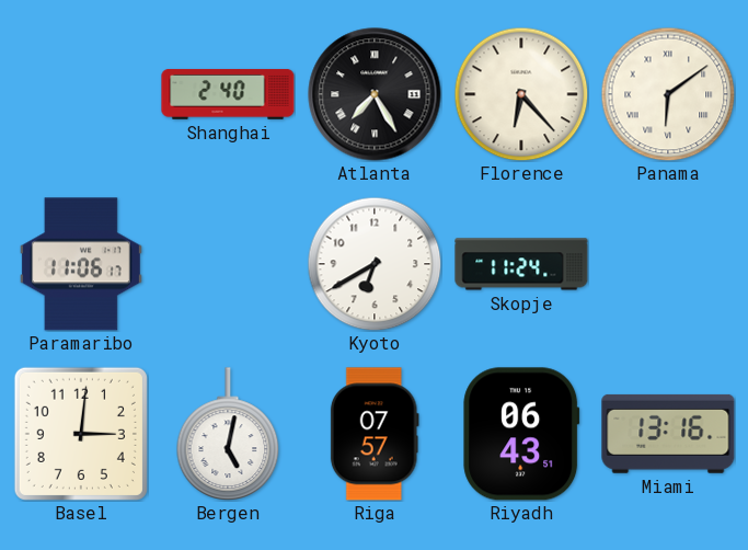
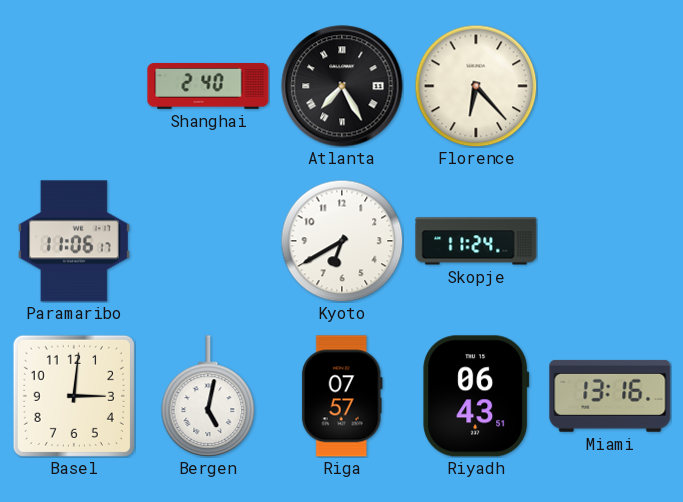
Panama: 6:09 -> none
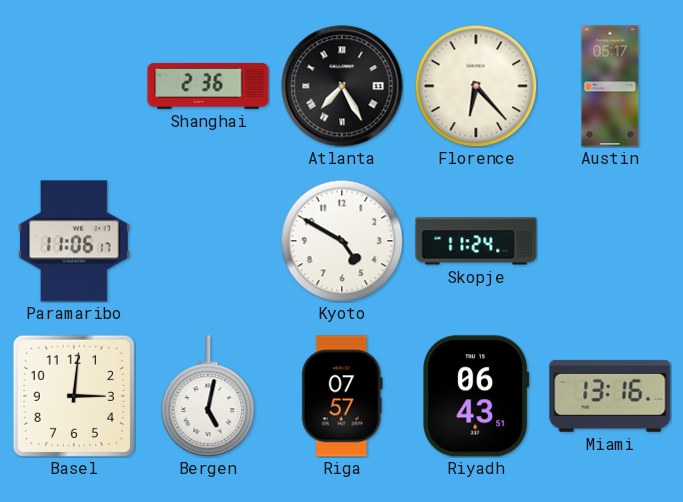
Shanghai: 2:40 -> 2:36
Austin: none -> 05:17
Kyoto: 6:40 -> 4:50
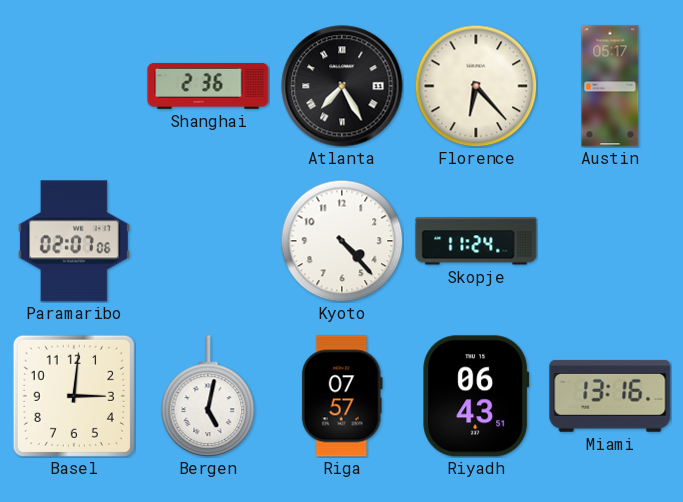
Paramaribo: 11:06 -> 02:07
Kyoto: 4:50 -> 4:23
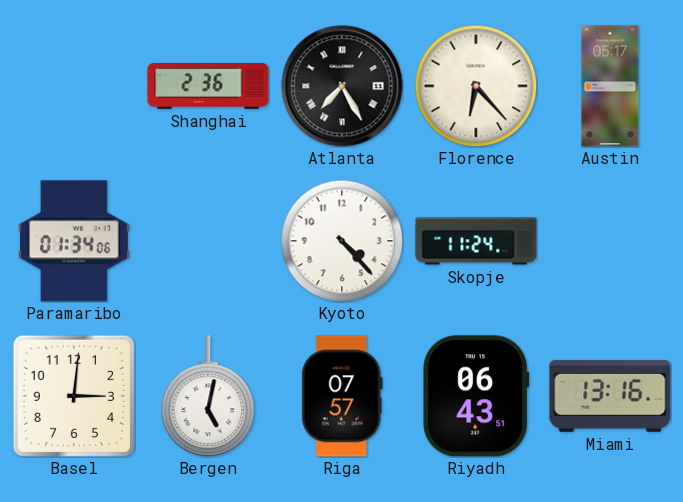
Paramaribo: 02:07 -> 01:34
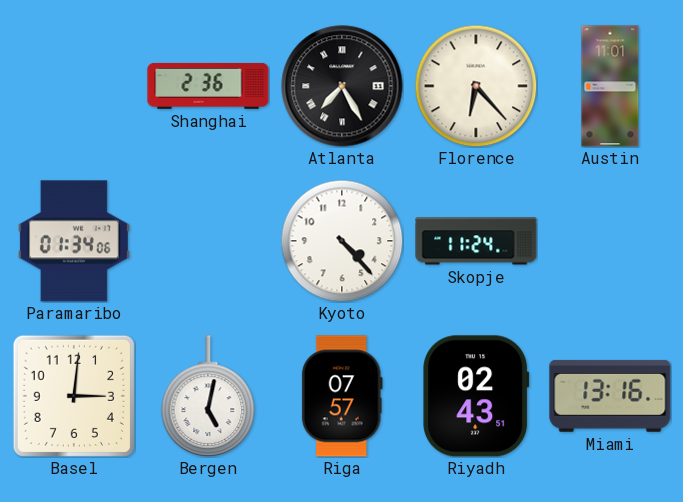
Austin: 05:17 -> 11:01
Riyadh: 06:43 -> 02:43
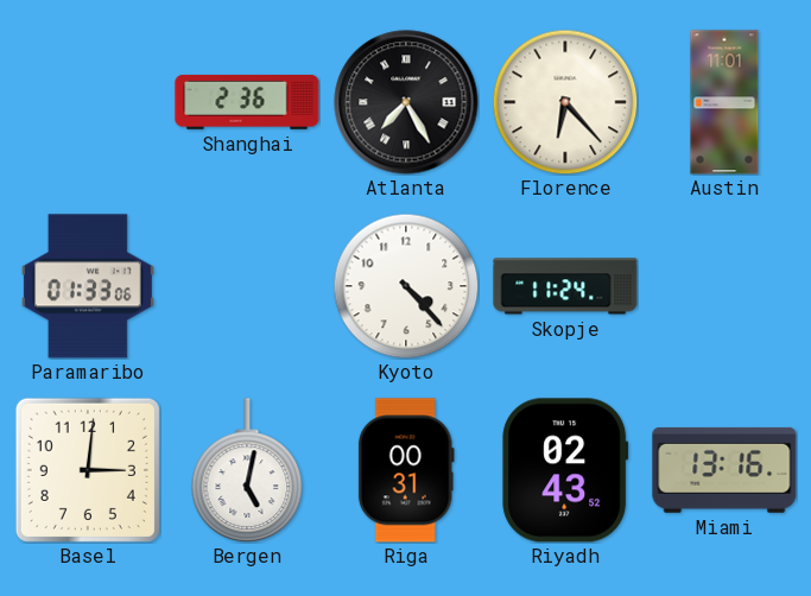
Paramaribo: 01:34 -> 01:33
Riga: 07:57 -> 00:31
Riyadh: 02:43:51 -> 02:43:52
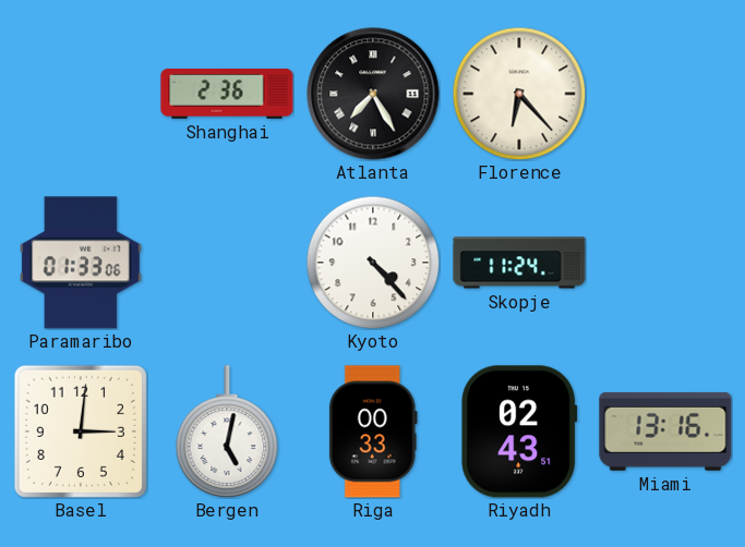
Austin: 11:01 -> none
Riga: 00:31 -> 00:33
Riyadh: 02:43:52 -> 02:43:51
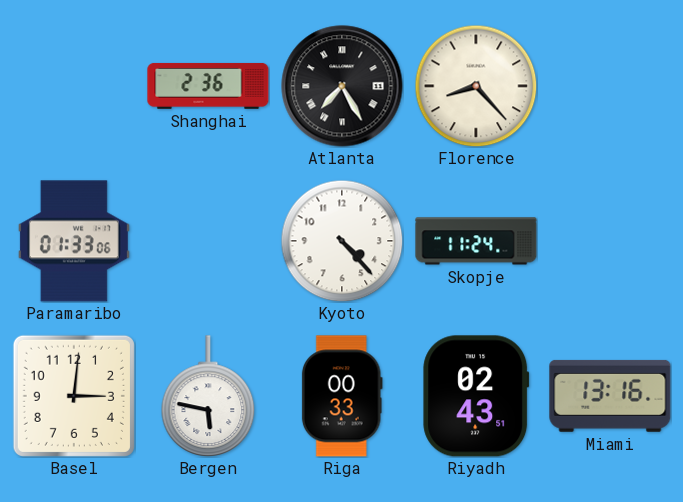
Florence: 6:23 -> 8:23
Bergen: 5:02 -> 5:47
